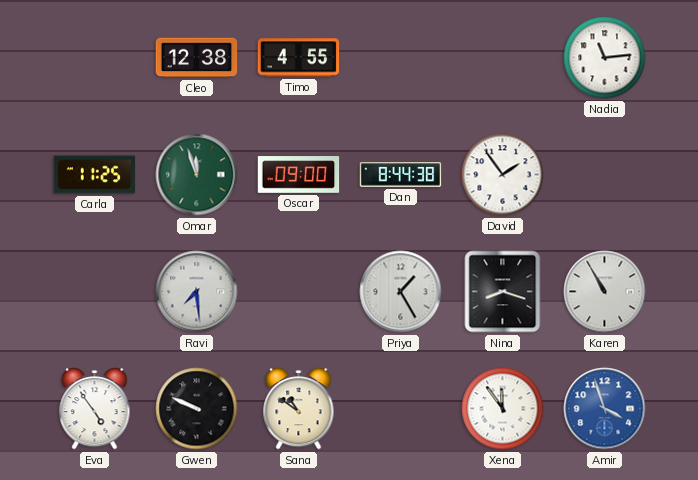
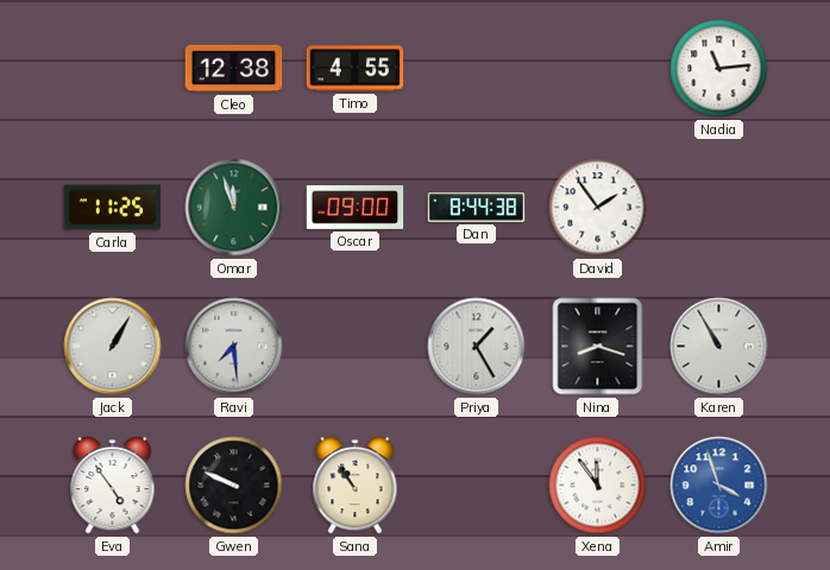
Jack: none -> 1:05
Sana: 10:51 -> 10:54
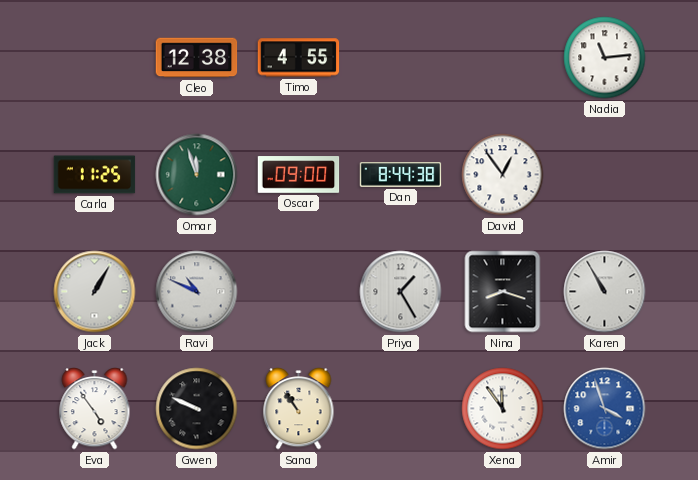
David: 1:54 -> 12:54
Ravi: 7:29 -> 10:49
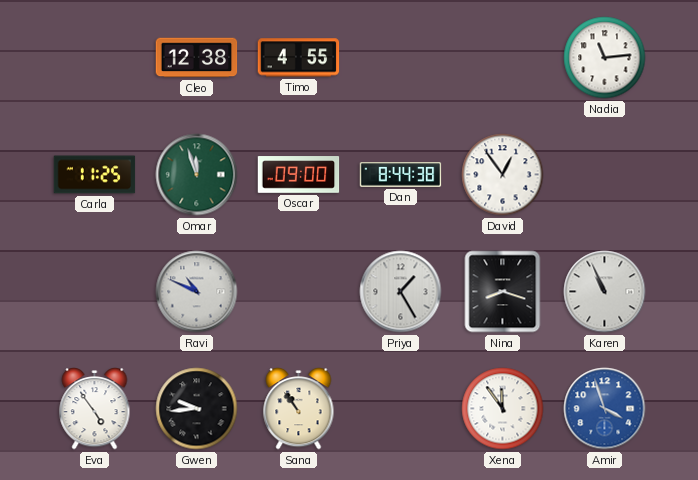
Jack: 1:05 -> none
Karen: 10:55 -> 10:56
Gwen: 9:49 -> 9:44
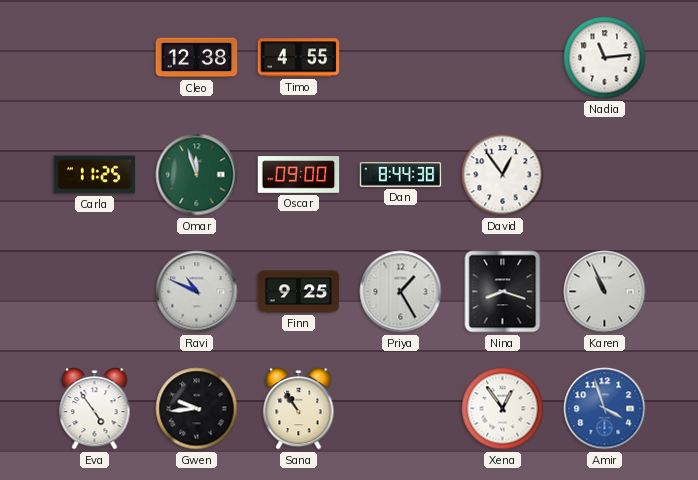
Finn: none -> 9:25
Xena: 11:54 -> 12:54
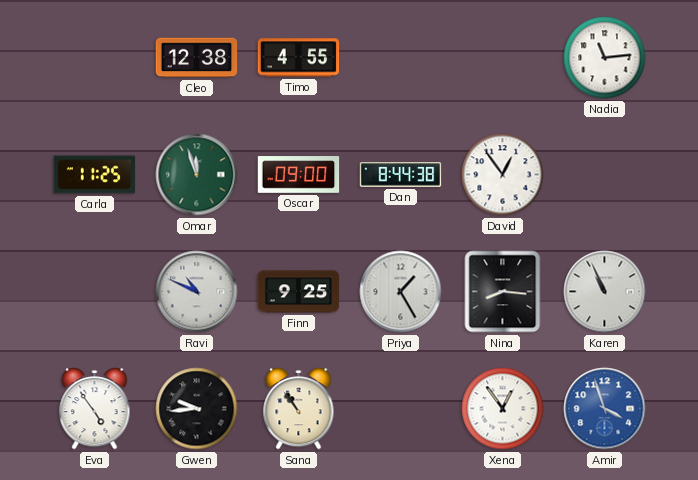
Nina: 8:18 -> 8:16
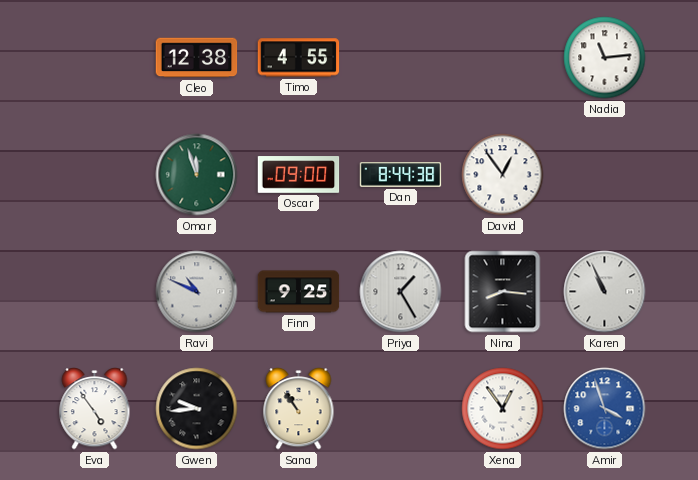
Carla: 11:25 -> none
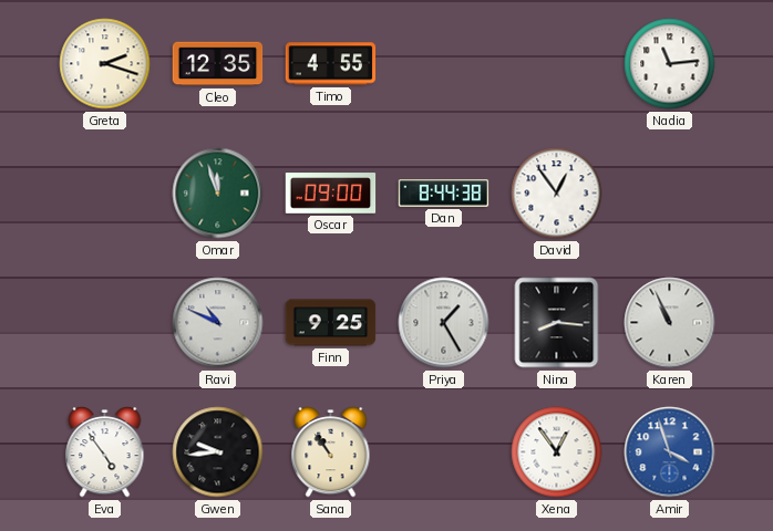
Greta: none -> 2:18
Cleo: 12:38 -> 12:35
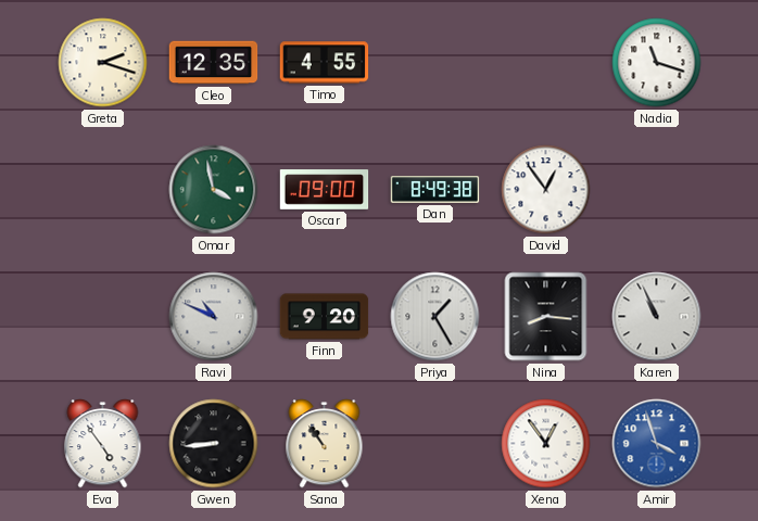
Nadia: 11:14 -> 11:18
Omar: 11:57 -> 3:58
Dan: 8:44 -> 8:49
Finn: 9:25 -> 9:20
Gwen: 9:44 -> 8:44
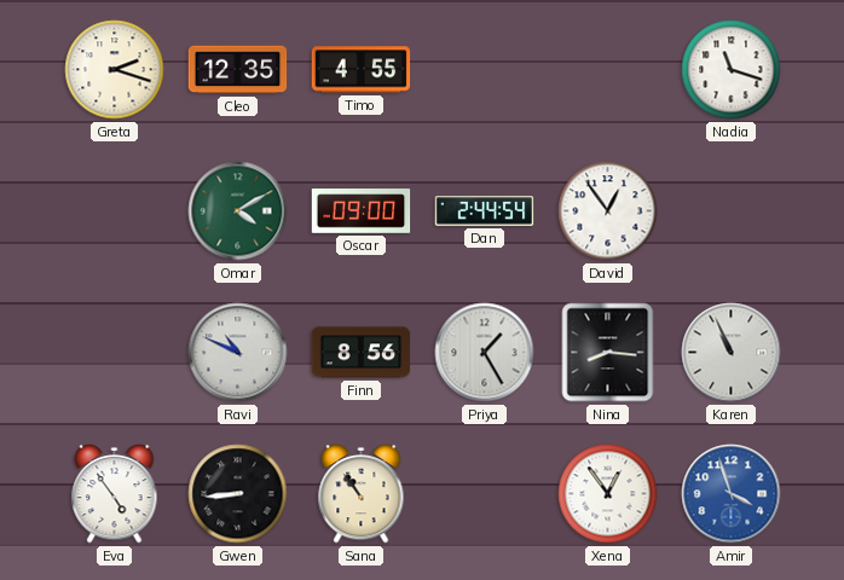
Omar: 3:58 -> 4:10
Dan: 8:49 -> 2:44
Finn: 9:20 -> 8:56
